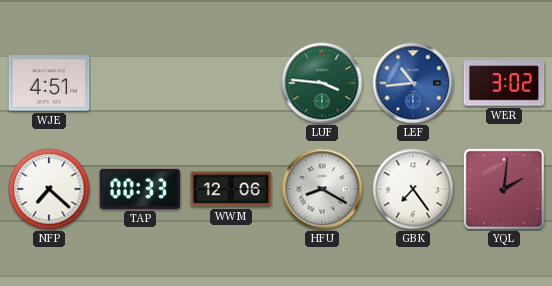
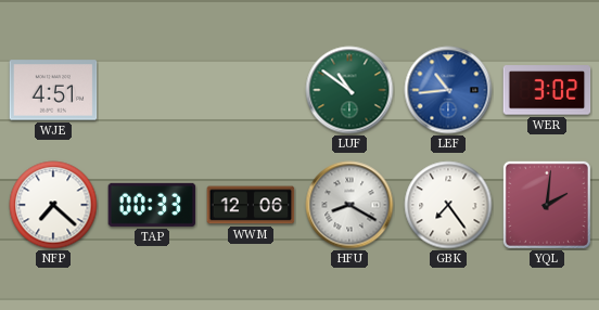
LUF: 3:46 -> 10:51
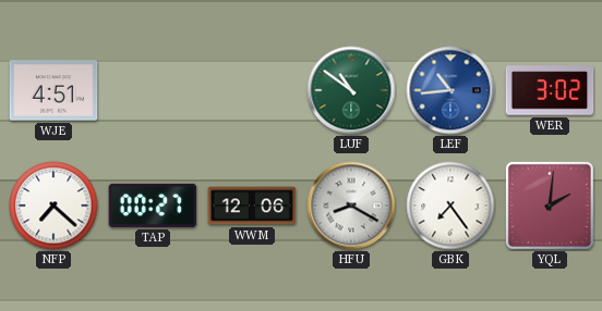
TAP: 00:33 -> 00:27
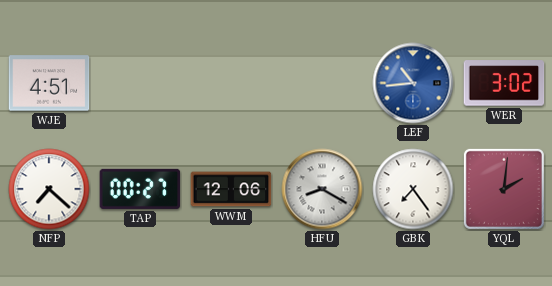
LUF: 10:51 -> none
